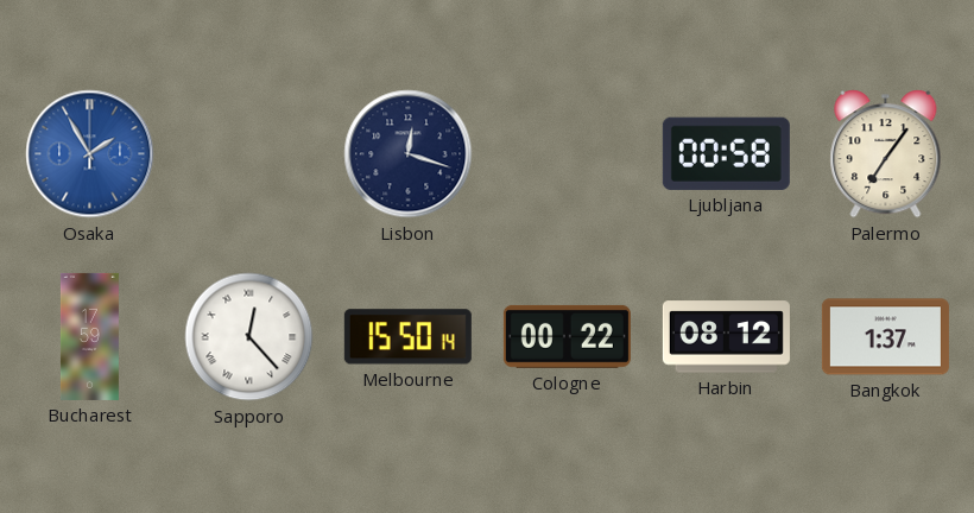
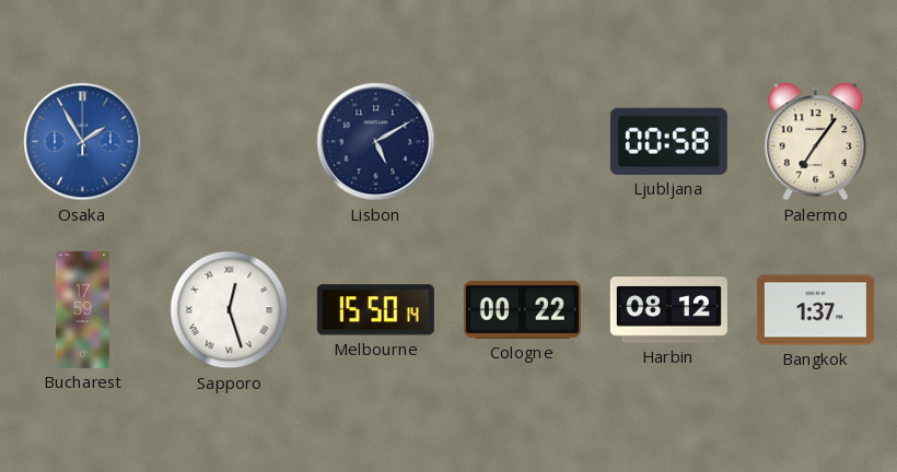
Lisbon: 12:18 -> 5:10
Sapporo: 12:23 -> 12:27
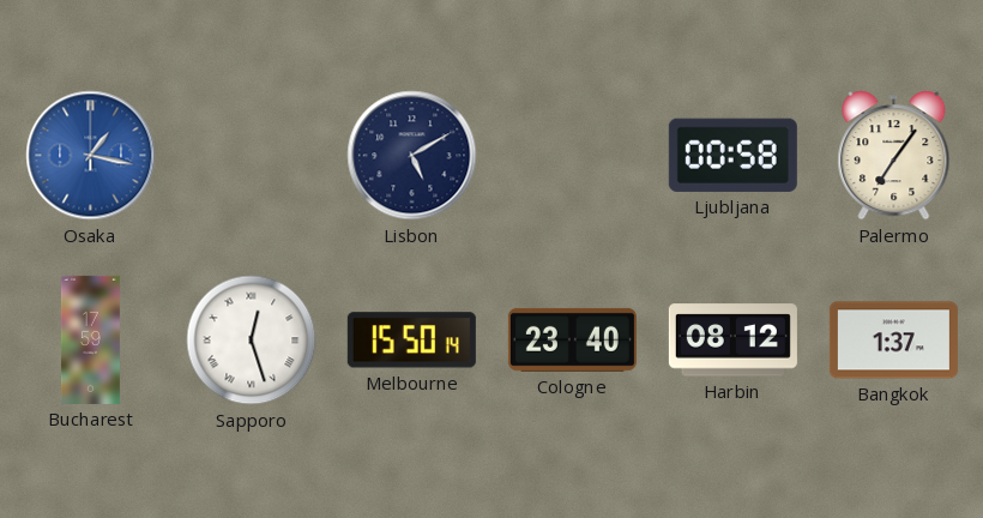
Osaka: 1:55 -> 1:17
Cologne: 00:22 -> 23:40
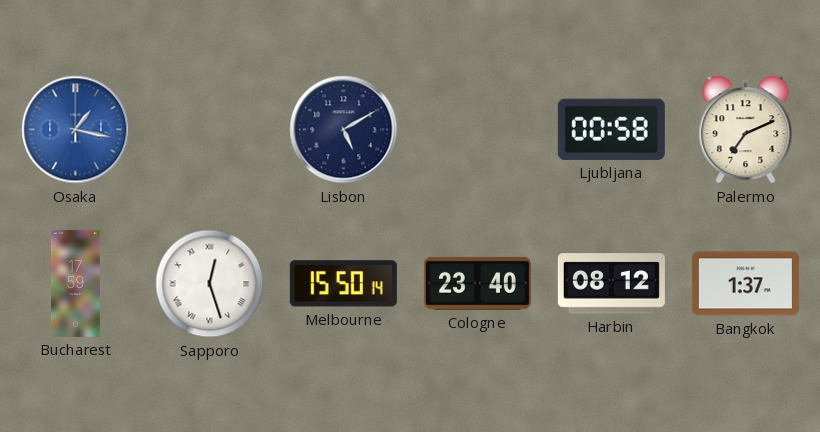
Palermo: 7:06 -> 7:11
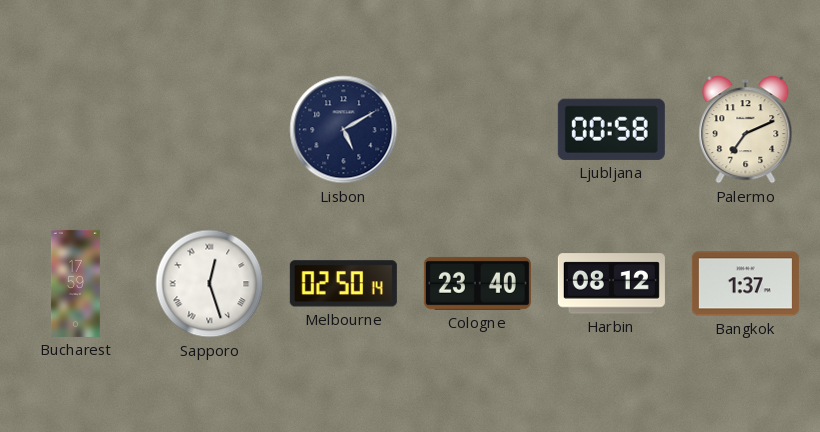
Osaka: 1:17 -> none
Melbourne: 15:50 -> 02:50
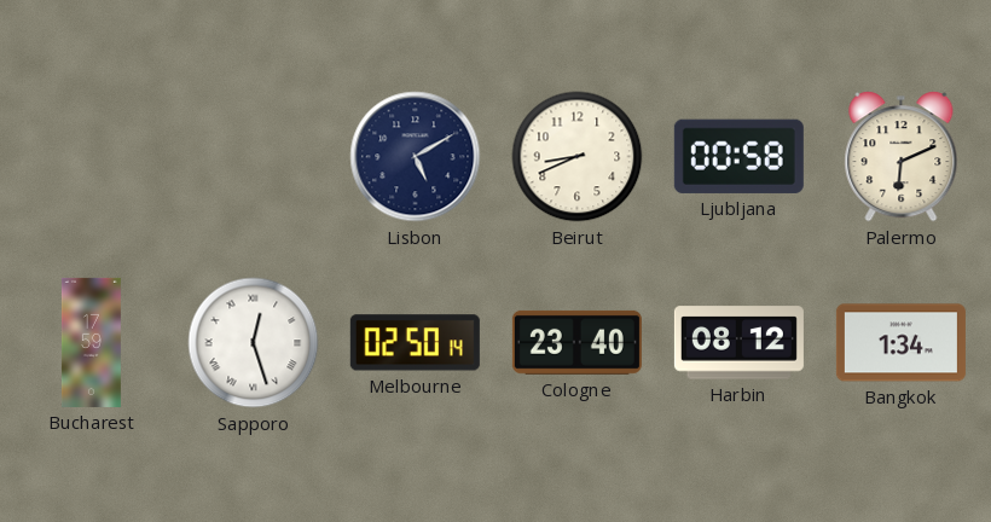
Beirut: none -> 8:41
Palermo: 7:11 -> 6:11
Bangkok: 1:37 -> 1:34
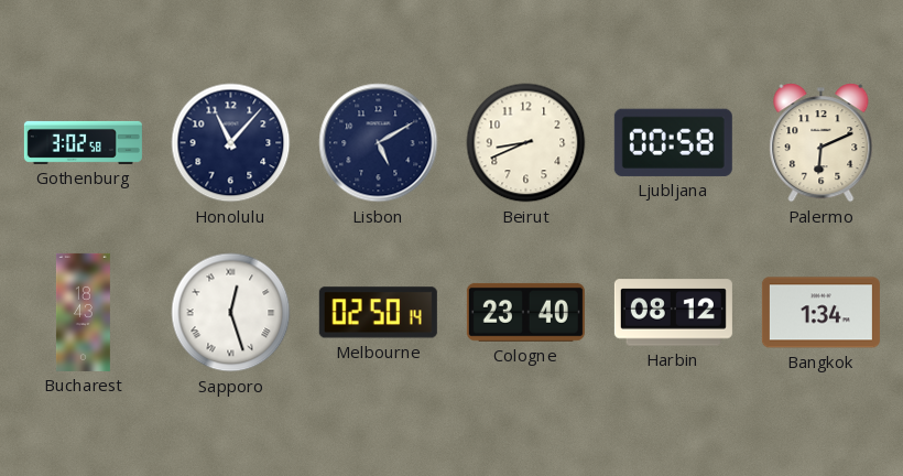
Gothenburg: none -> 3:02
Honolulu: none -> 11:07
Bucharest: 17:59 -> 18:43
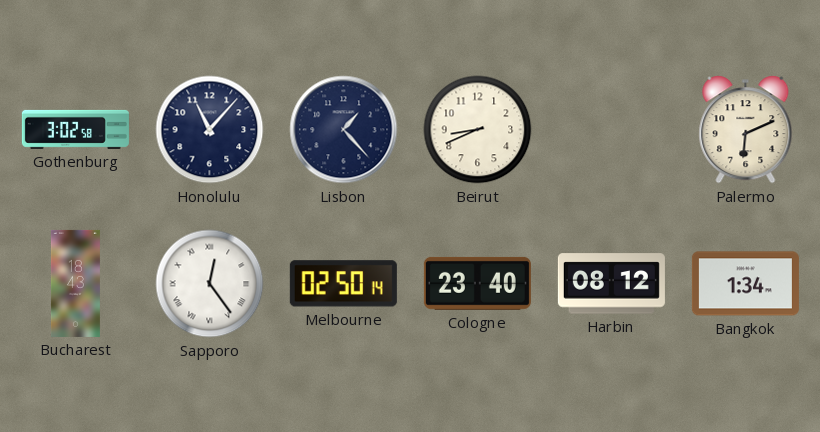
Lisbon: 5:10 -> 1:23
Ljubljana: 00:58 -> none
Sapporo: 12:27 -> 12:24
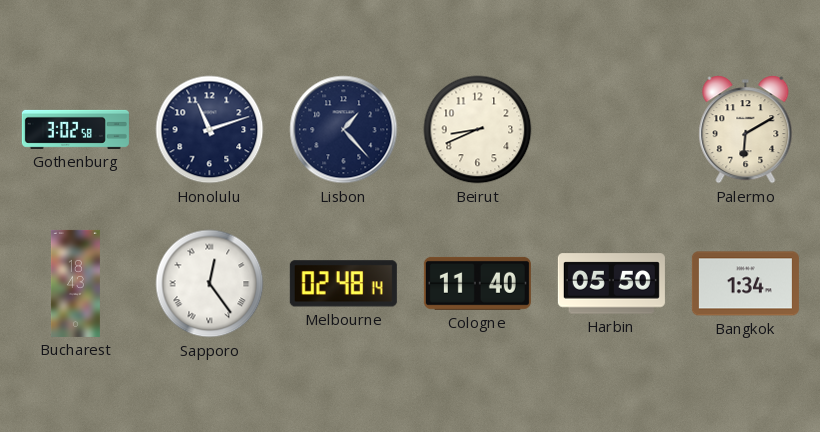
Honolulu: 11:07 -> 11:12
Palermo: 6:11 -> 6:10
Melbourne: 02:50 -> 02:48
Cologne: 23:40 -> 11:40
Harbin: 08:12 -> 05:50
